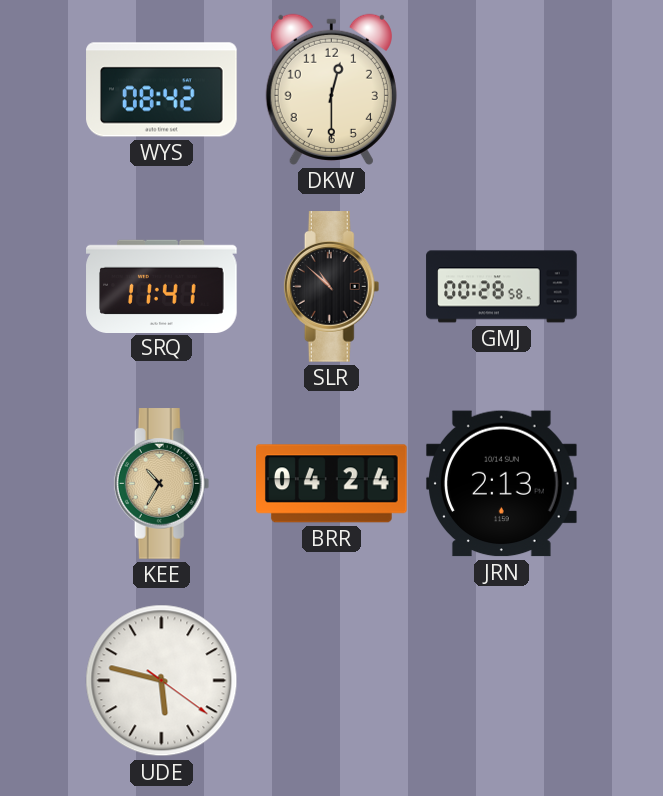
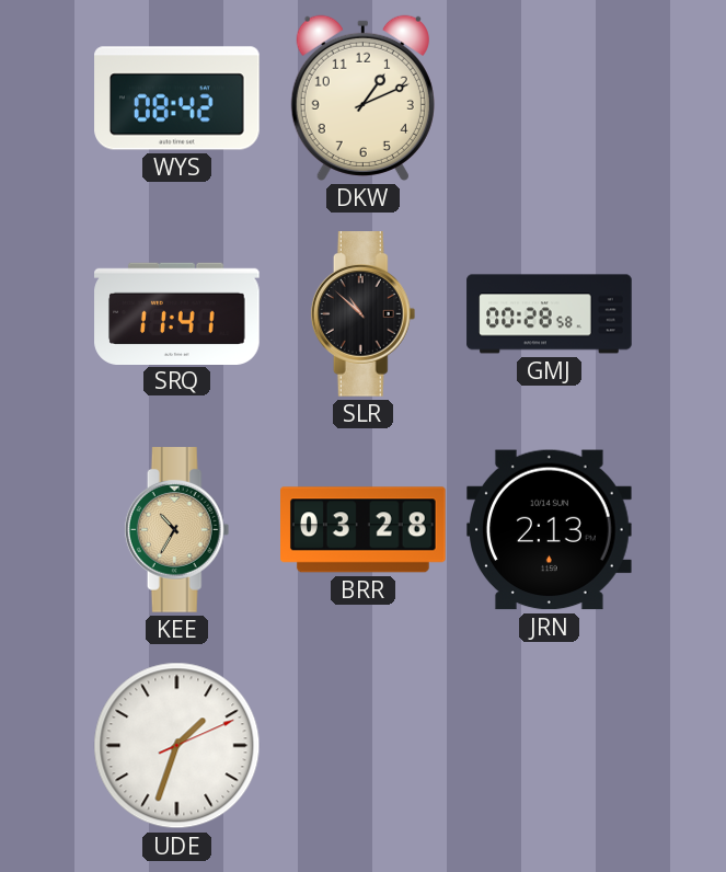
DKW: 12:30 -> 1:11
BRR: 04:24 -> 03:28
UDE: 5:47 -> 1:33
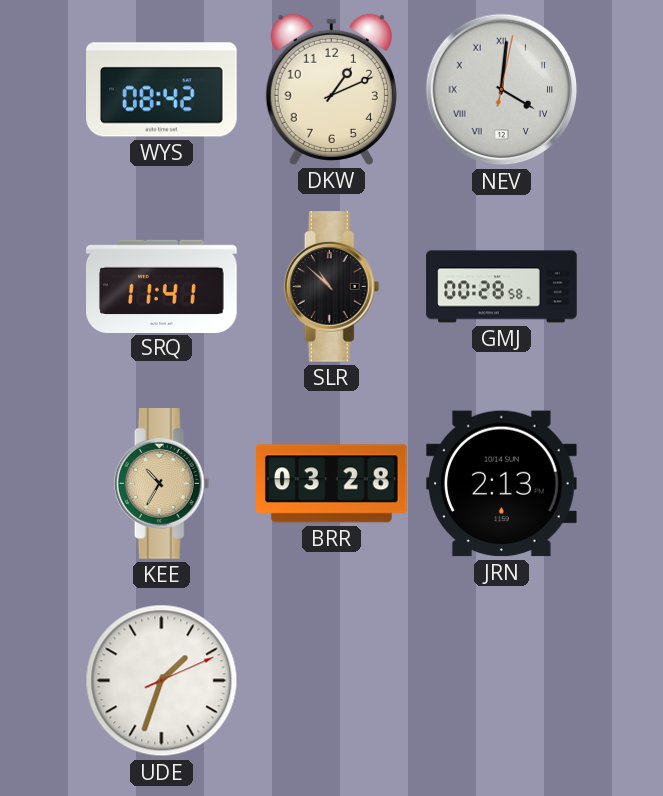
NEV: none -> 4:01
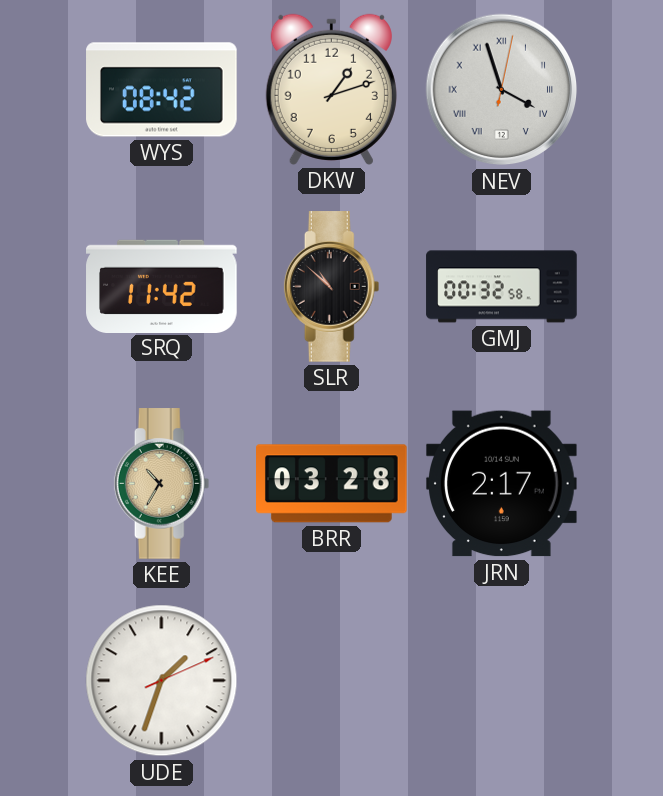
DKW: 1:11 -> 1:12
NEV: 4:01 -> 3:57
SRQ: 11:41 -> 11:42
GMJ: 00:28 -> 00:32
JRN: 2:13 -> 2:17
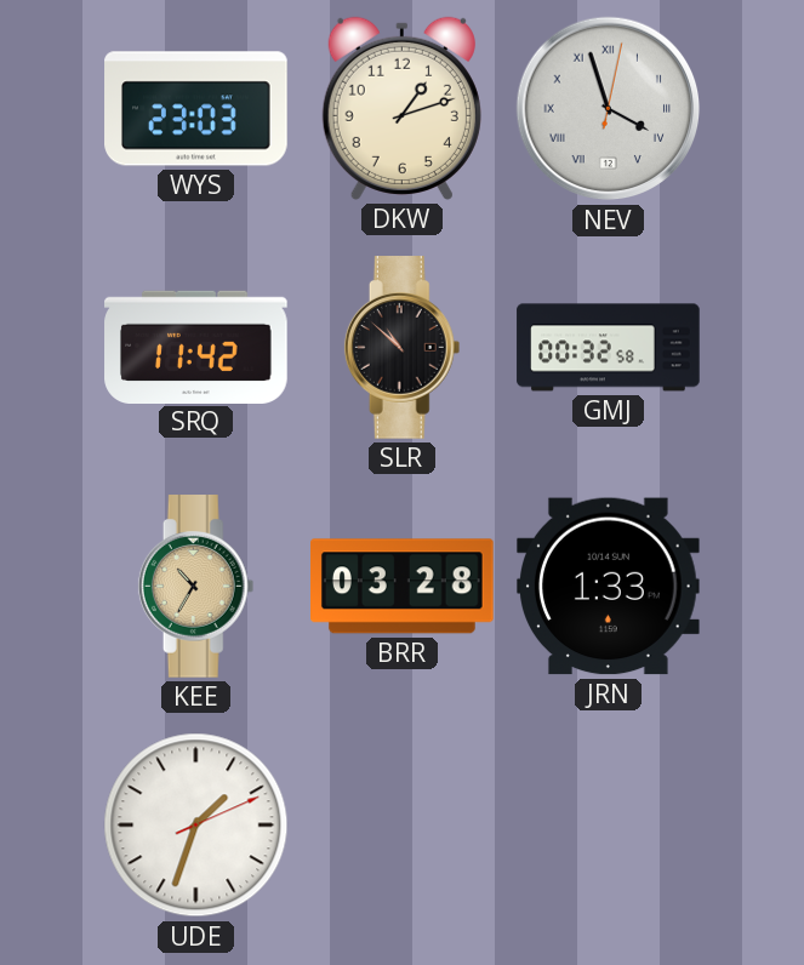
WYS: 08:42 -> 23:03
JRN: 2:17 -> 1:33
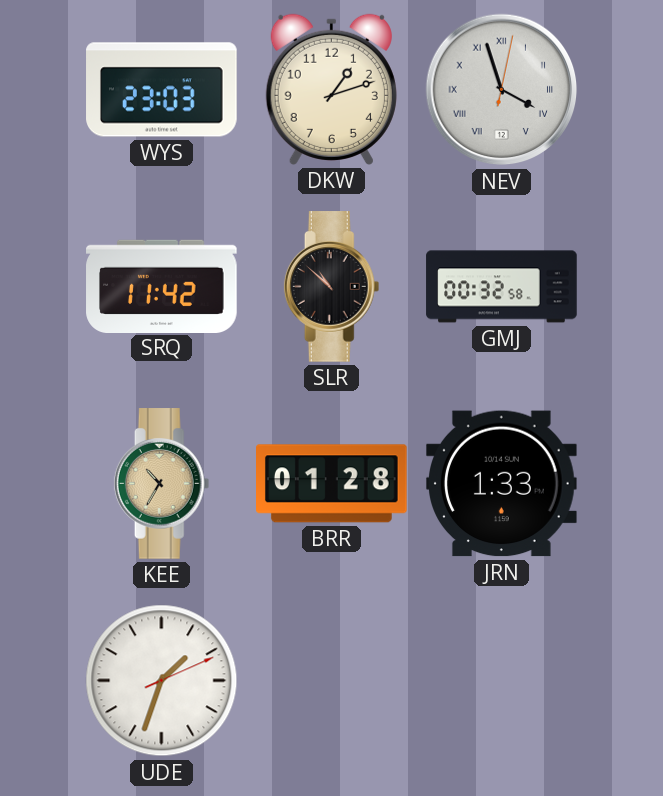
BRR: 03:28 -> 01:28
